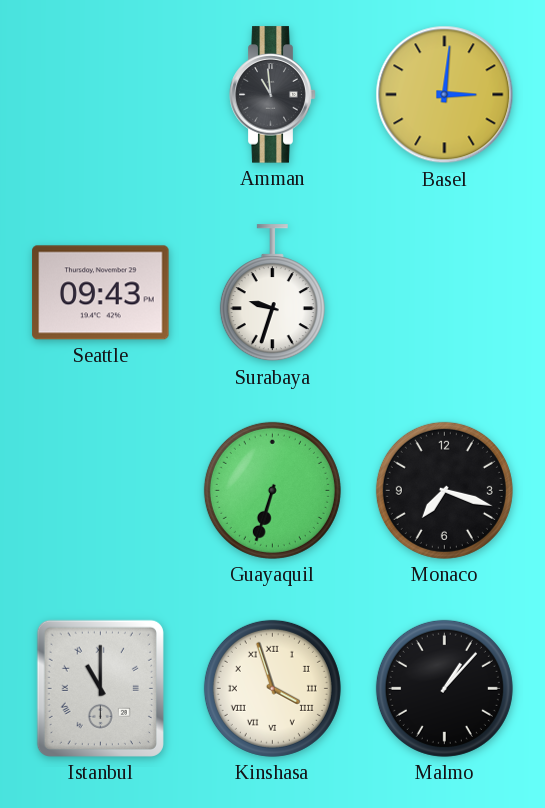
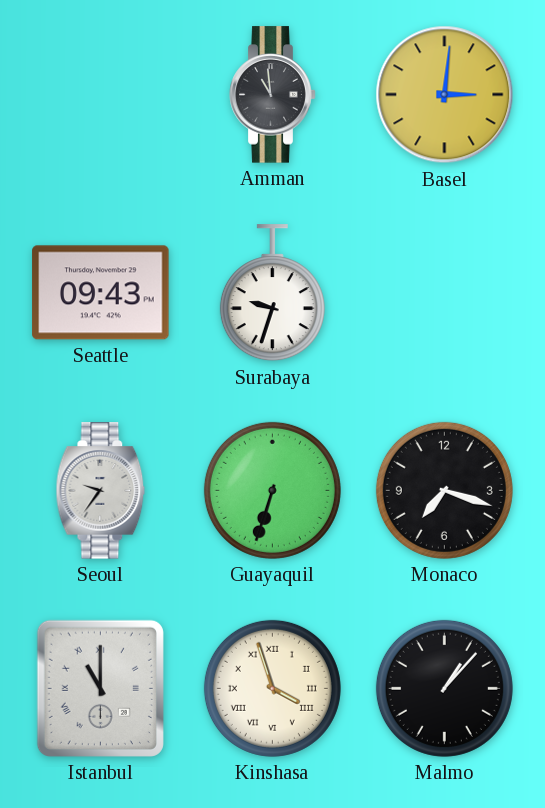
Seoul: none -> 9:36
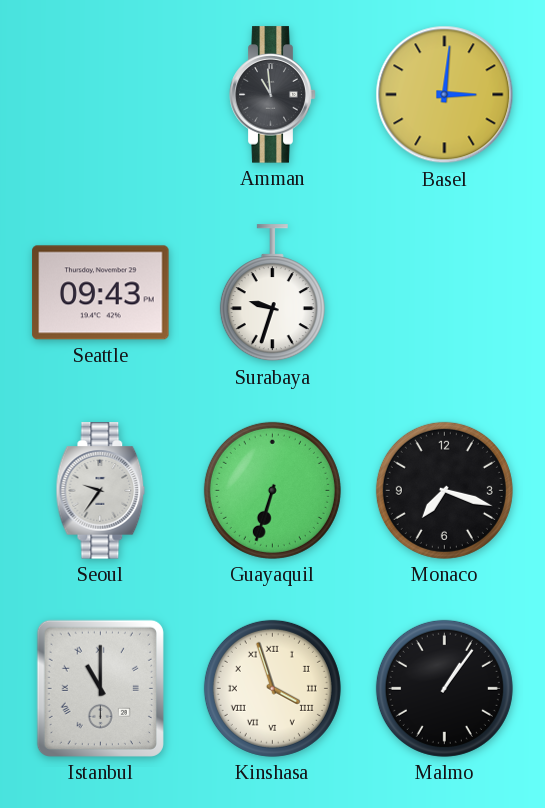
Malmo: 1:07 -> 1:06
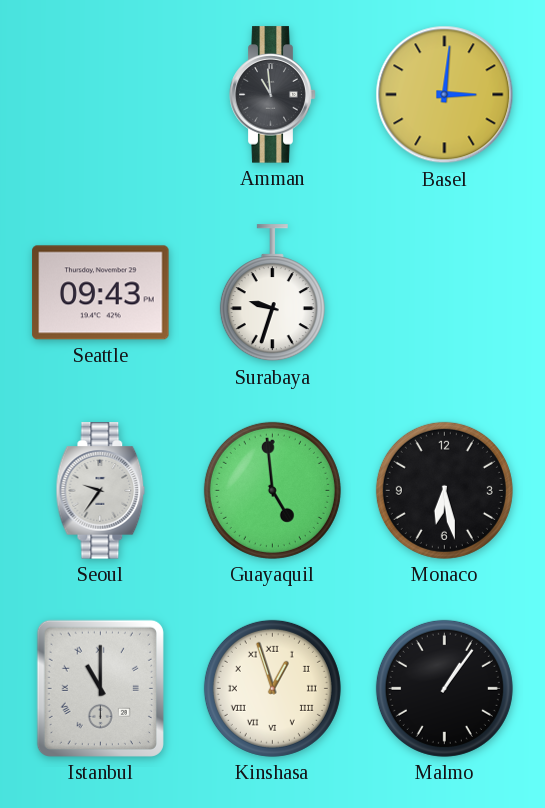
Guayaquil: 6:33 -> 4:59
Monaco: 7:18 -> 6:28
Kinshasa: 3:57 -> 12:57
